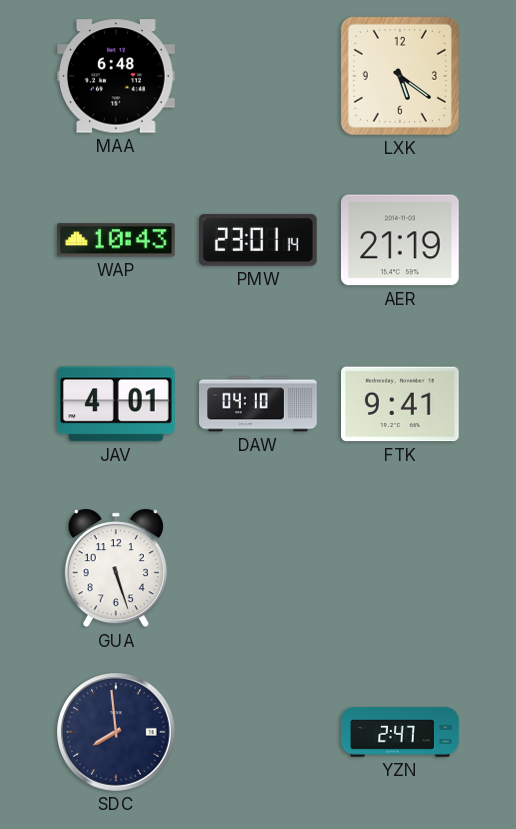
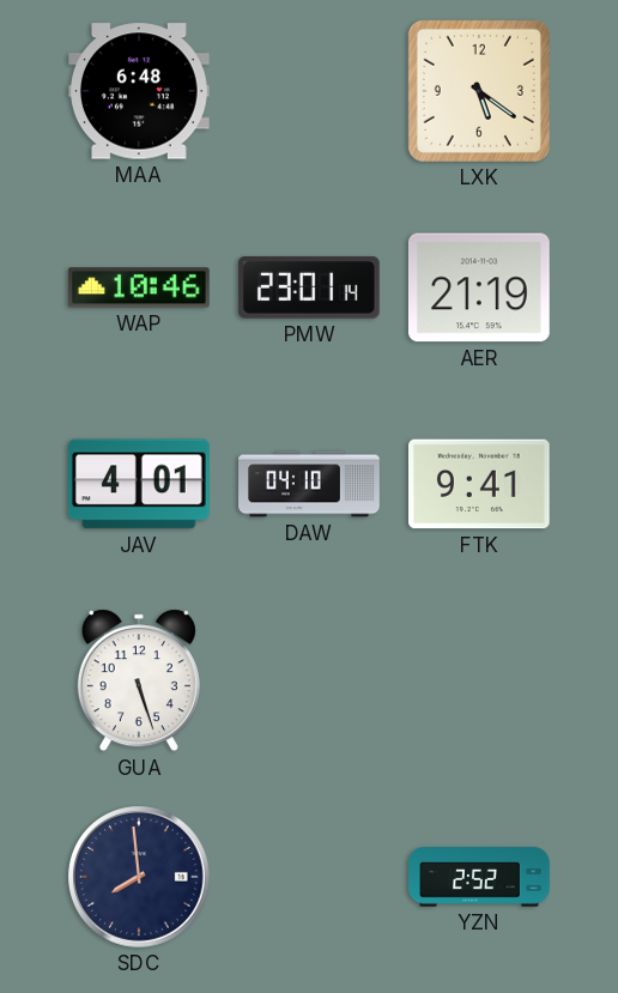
WAP: 10:43 -> 10:46
YZN: 2:47 -> 2:52
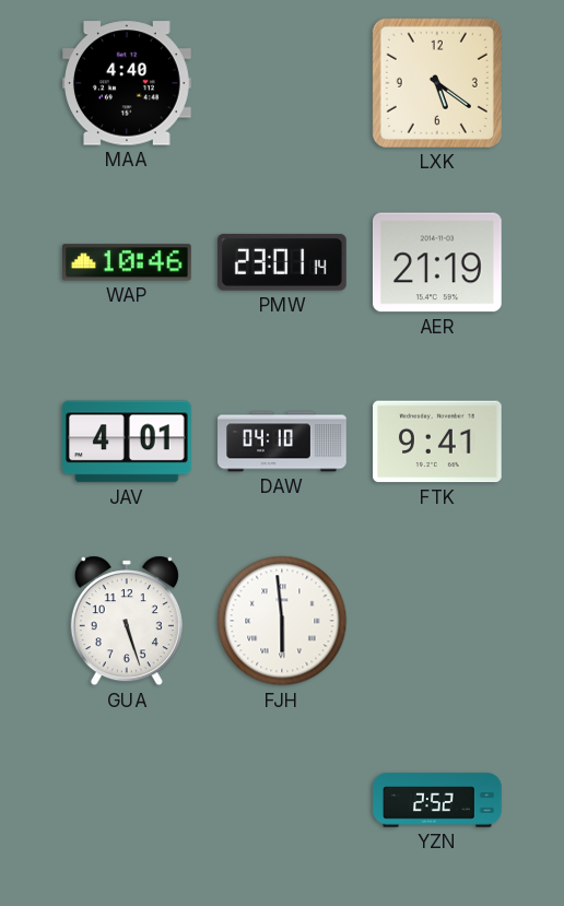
MAA: 6:48 -> 4:40
FJH: none -> 5:59
SDC: 7:59 -> none
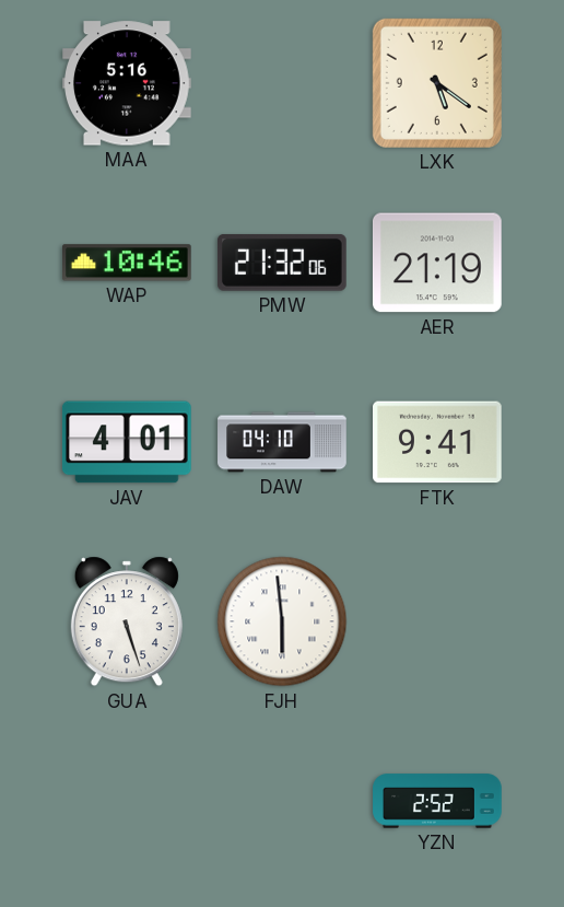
MAA: 4:40 -> 5:16
PMW: 23:01 -> 21:32
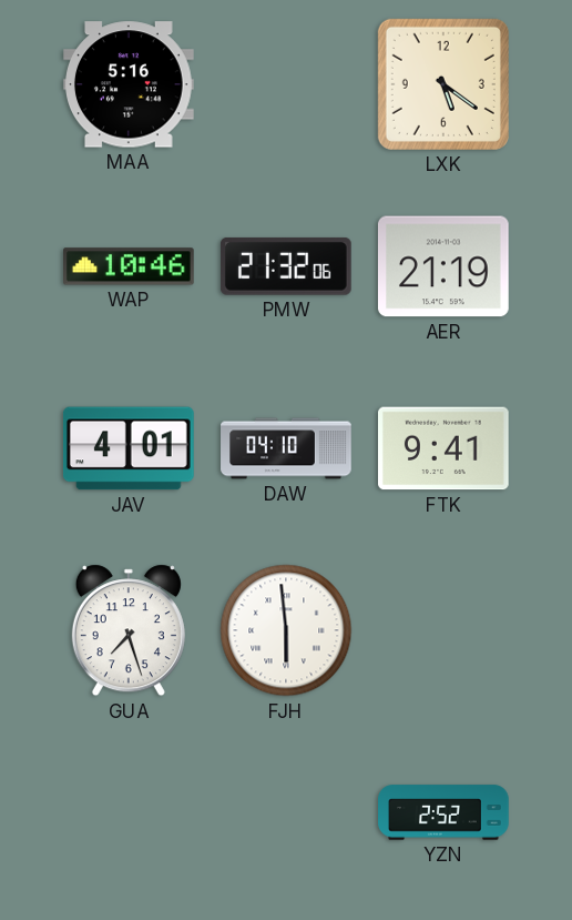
GUA: 5:27 -> 7:27
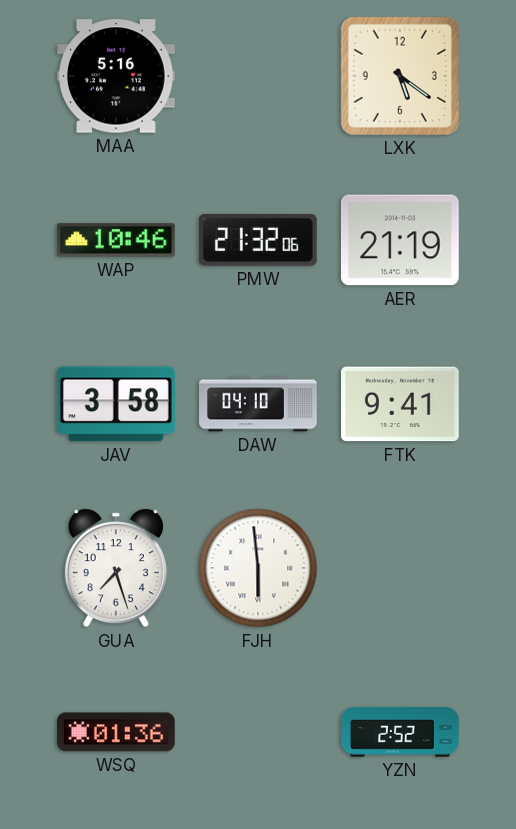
JAV: 4:01 -> 3:58
WSQ: none -> 01:36
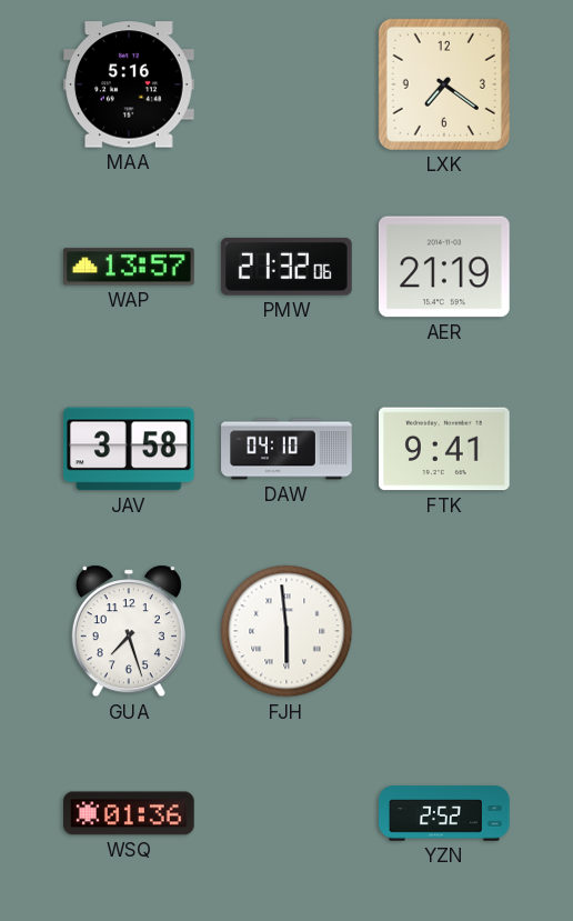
LXK: 5:21 -> 7:21
WAP: 10:46 -> 13:57
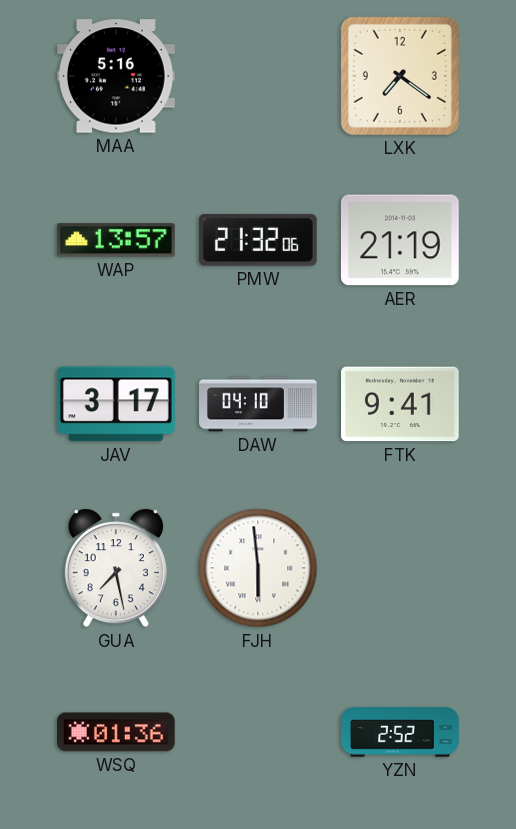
JAV: 3:58 -> 3:17
GUA: 7:27 -> 7:28
